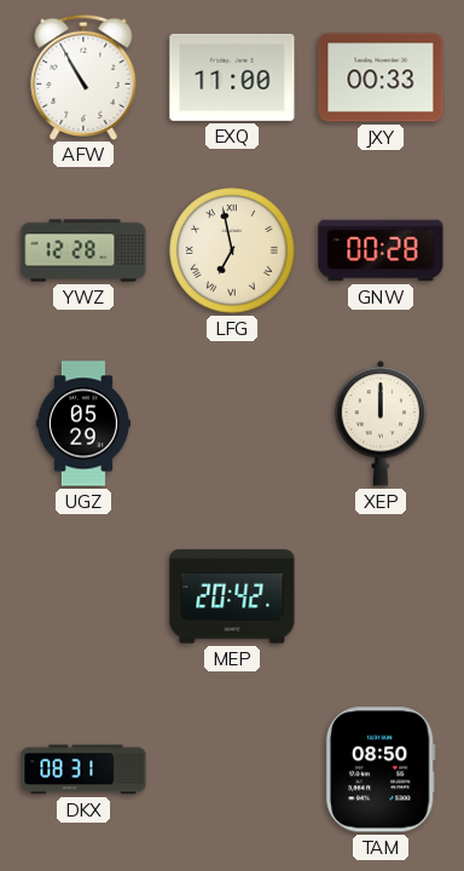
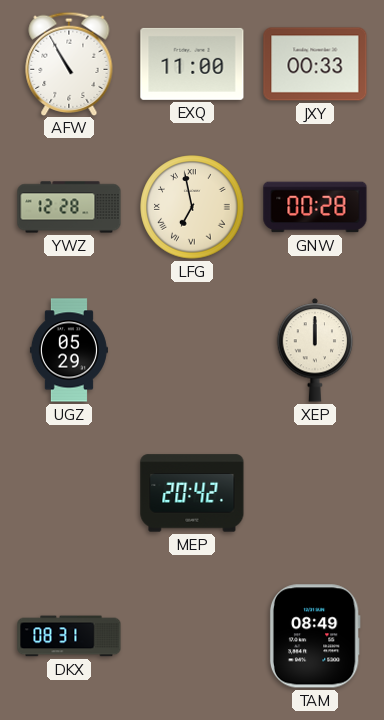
TAM: 08:50 -> 08:49
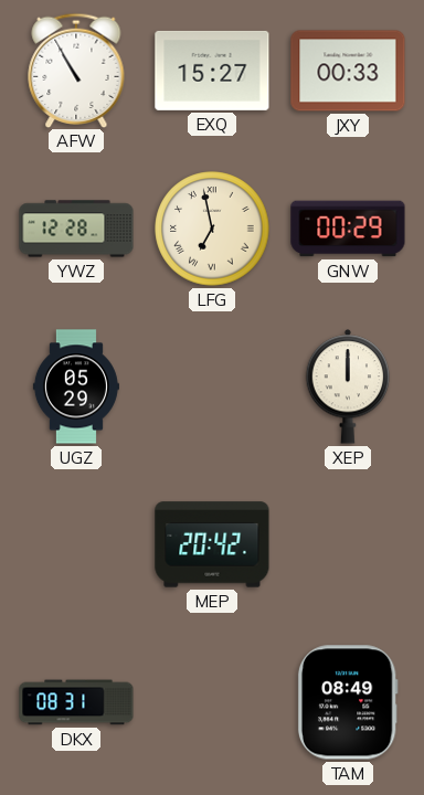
EXQ: 11:00 -> 15:27
GNW: 00:28 -> 00:29
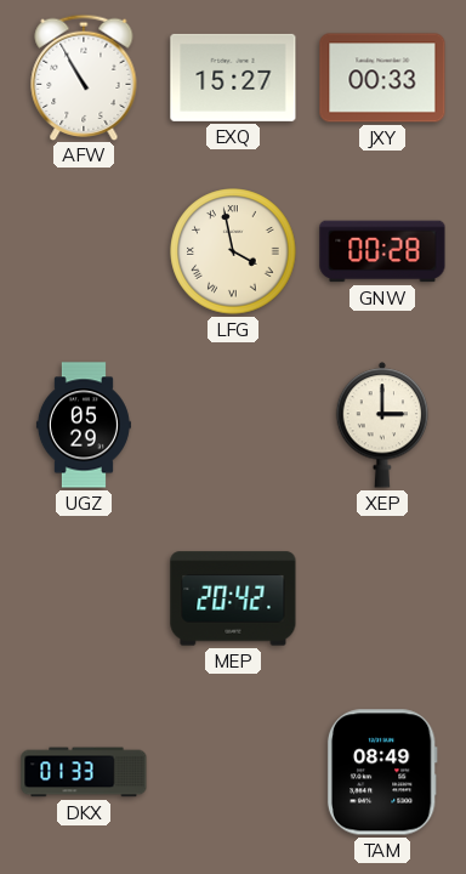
YWZ: 12:28 -> none
LFG: 6:58 -> 3:58
GNW: 00:29 -> 00:28
XEP: 12:00 -> 3:00
DKX: 08:31 -> 01:33
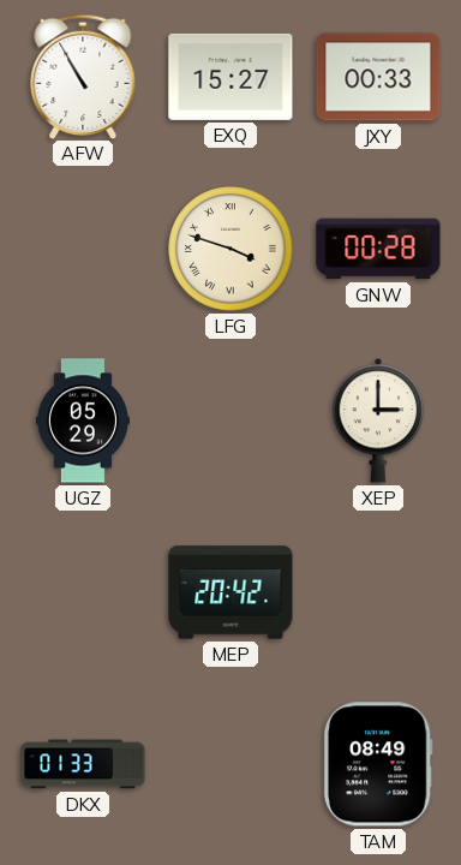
LFG: 3:58 -> 3:48
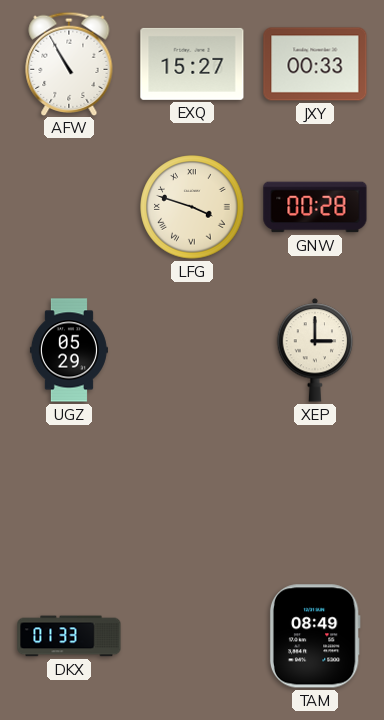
MEP: 20:42 -> none
